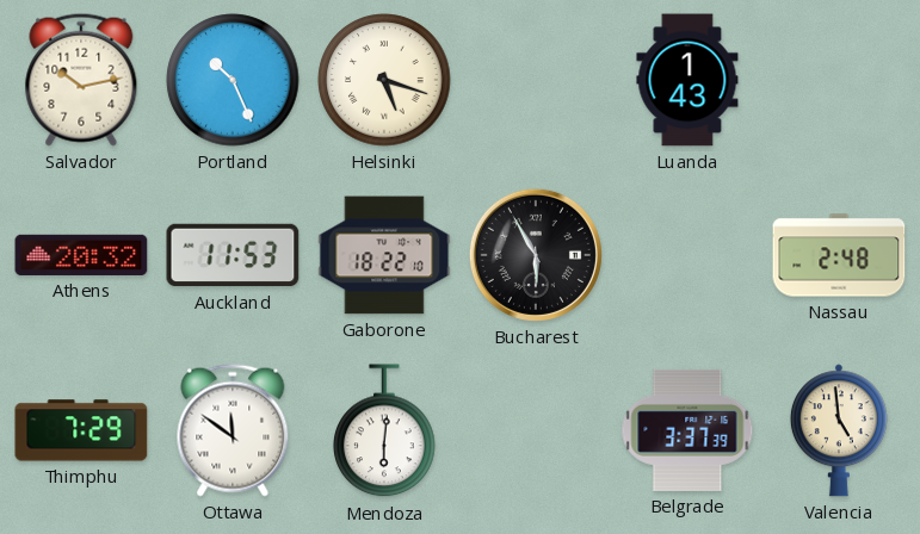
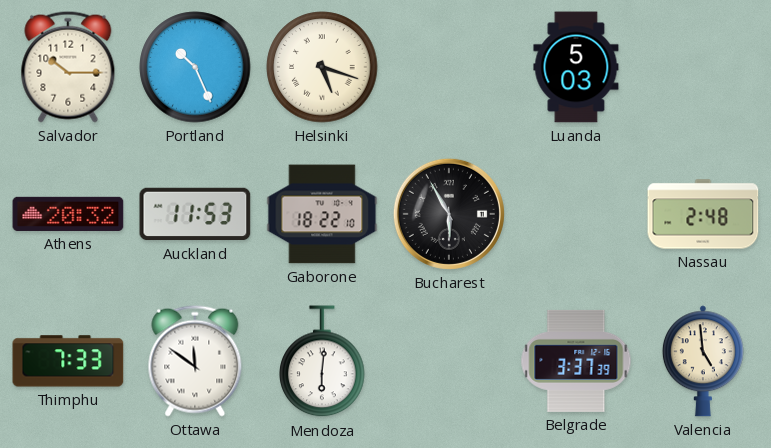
Salvador: 10:13 -> 10:15
Luanda: 1:43 -> 5:03
Thimphu: 7:29 -> 7:33
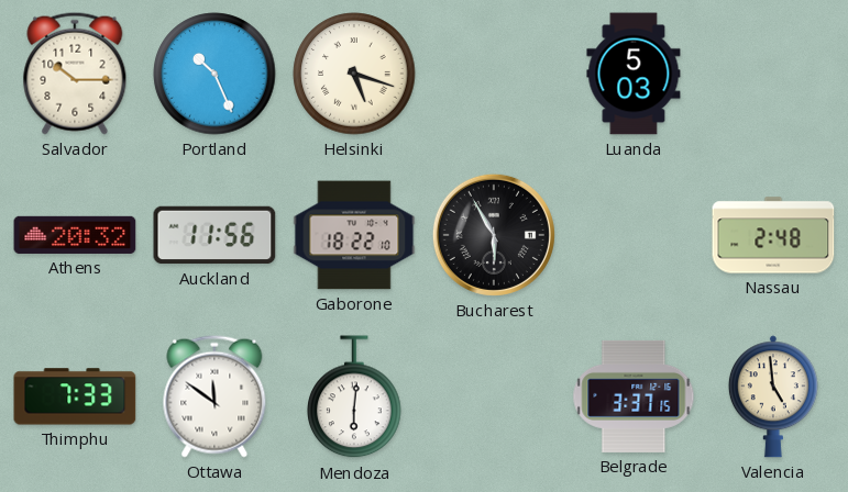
Auckland: 11:53 -> 11:56
Belgrade: 3:37:39 -> 3:37:15
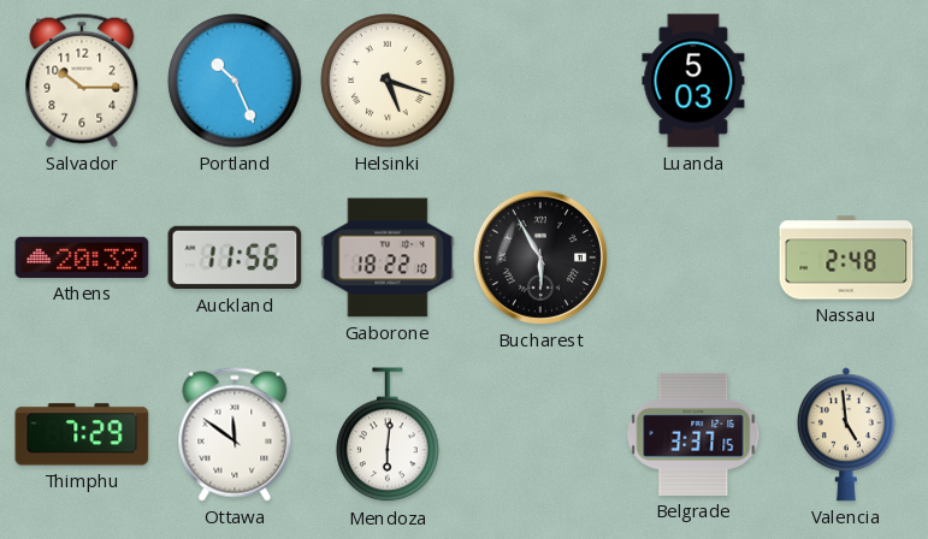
Thimphu: 7:33 -> 7:29
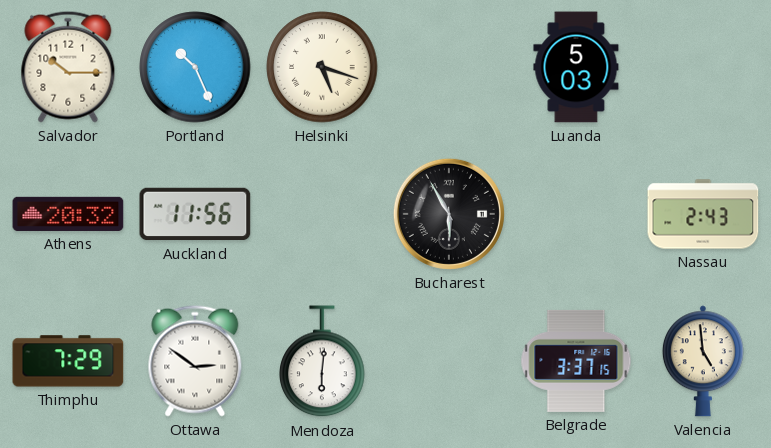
Gaborone: 18:22 -> none
Nassau: 2:48 -> 2:43
Ottawa: 11:51 -> 2:51
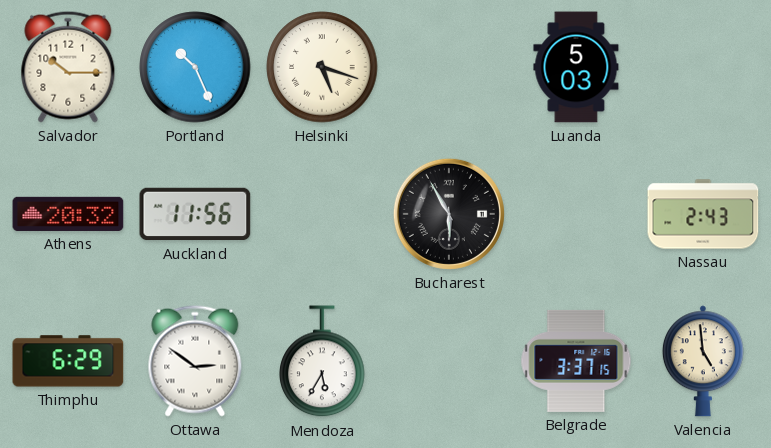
Thimphu: 7:29 -> 6:29
Mendoza: 6:01 -> 5:35
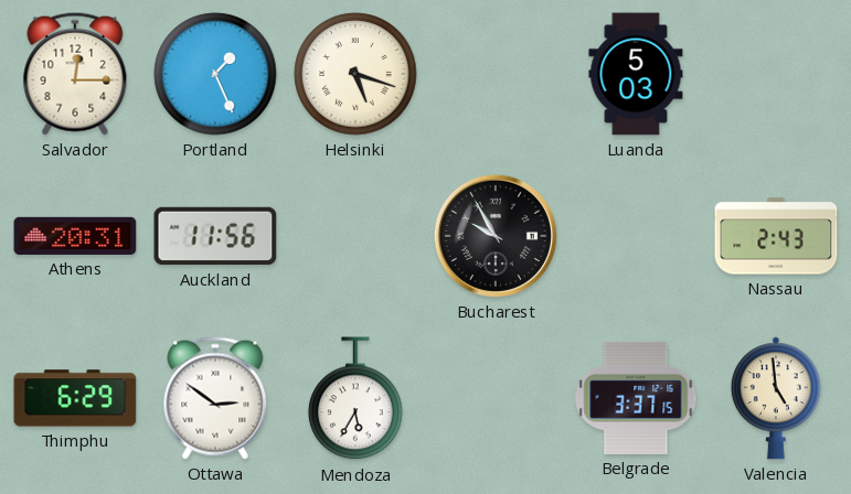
Salvador: 10:15 -> 12:15
Portland: 10:26 -> 1:26
Athens: 20:32 -> 20:31
Bucharest: 5:55 -> 9:55
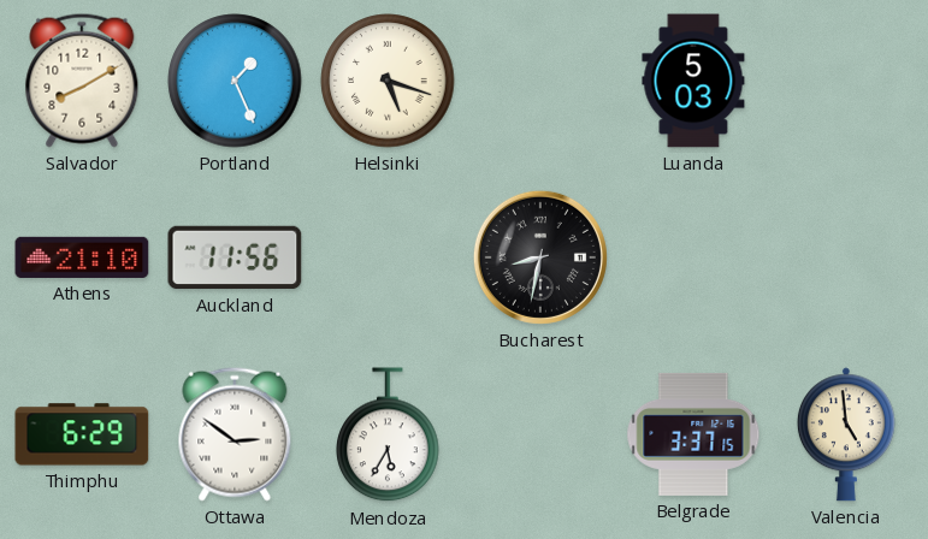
Salvador: 12:15 -> 8:10
Athens: 20:31 -> 21:10
Bucharest: 9:55 -> 8:32
Nassau: 2:43 -> none
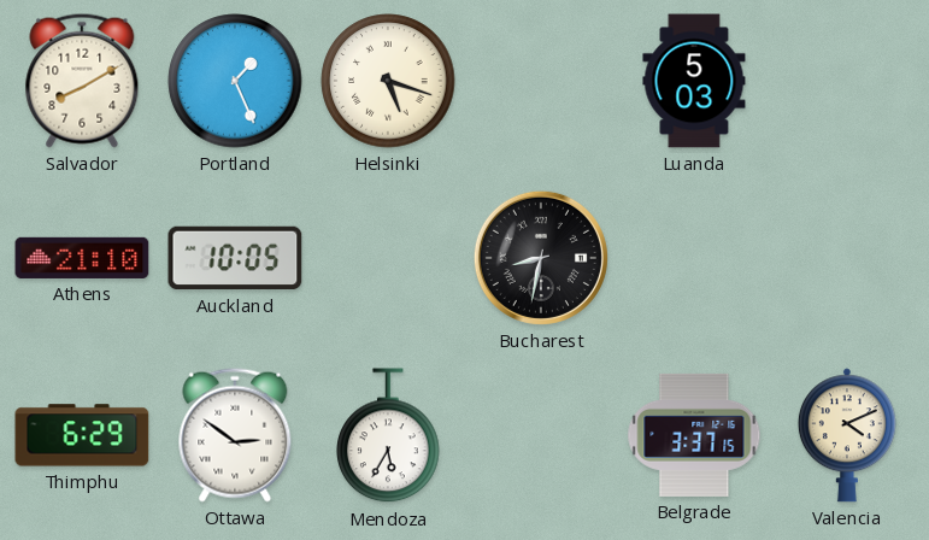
Auckland: 11:56 -> 10:05
Valencia: 4:59 -> 4:11
